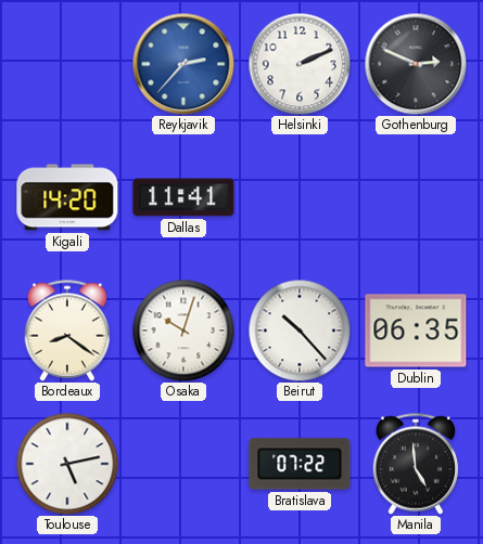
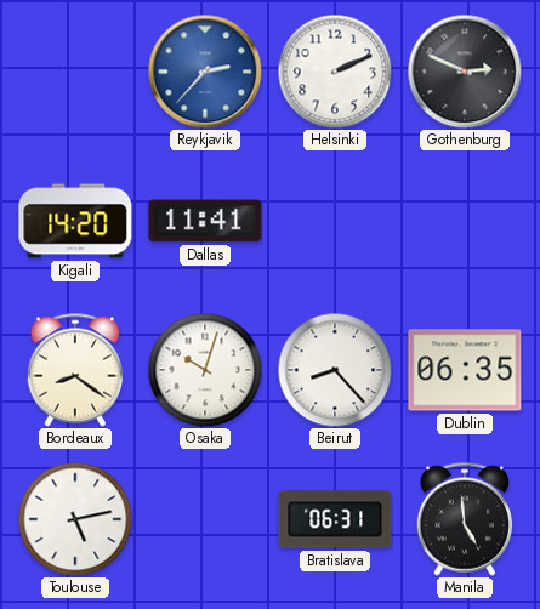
Beirut: 10:23 -> 8:23
Bratislava: 07:22 -> 06:31
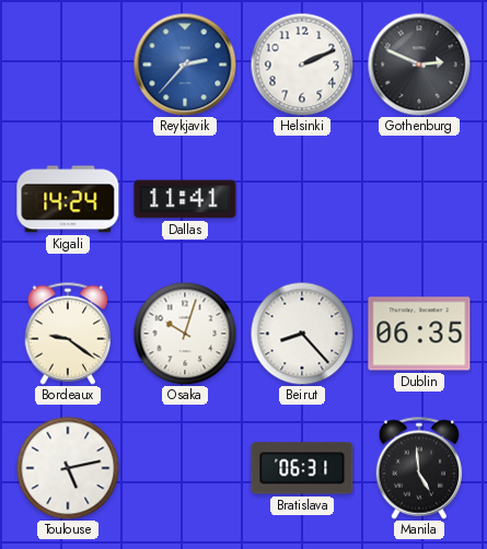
Kigali: 14:20 -> 14:24
Bordeaux: 8:21 -> 9:21
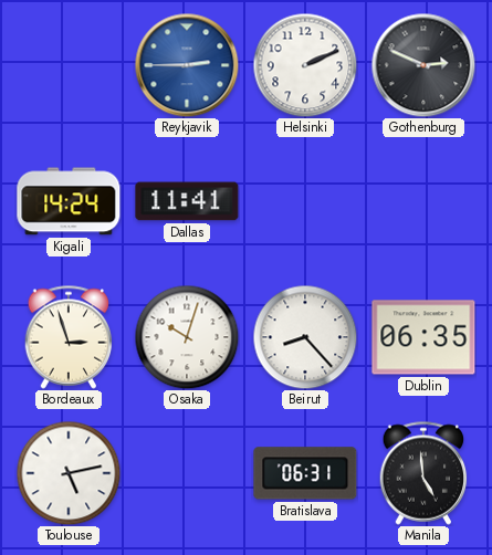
Reykjavik: 2:37 -> 2:45
Bordeaux: 9:21 -> 2:57
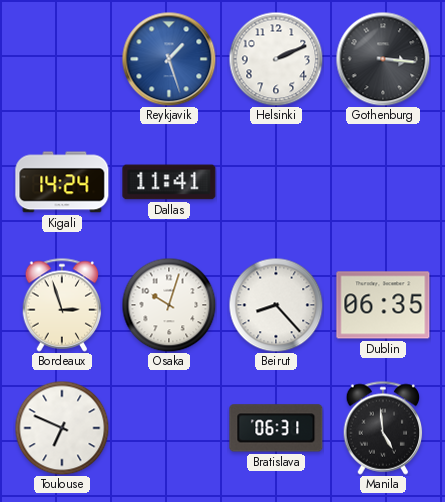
Reykjavik: 2:45 -> 1:27
Gothenburg: 2:49 -> 3:16
Toulouse: 5:13 -> 6:49
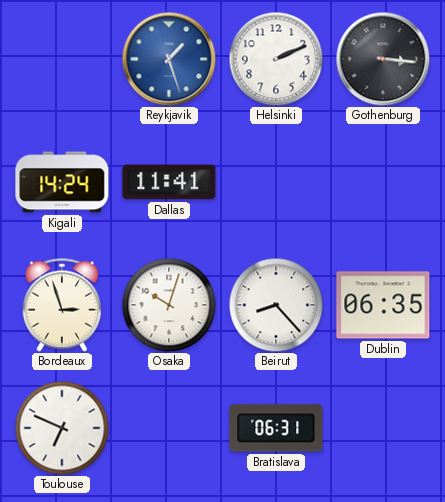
Manila: 4:59 -> none
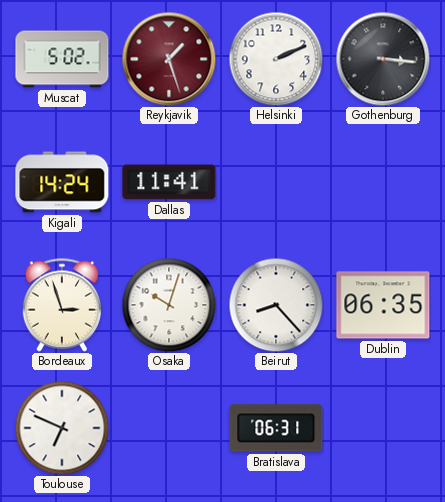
Muscat: none -> 5:02
Reykjavik dial: blue -> burgundy
